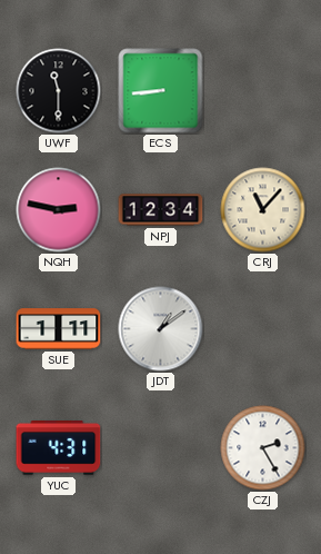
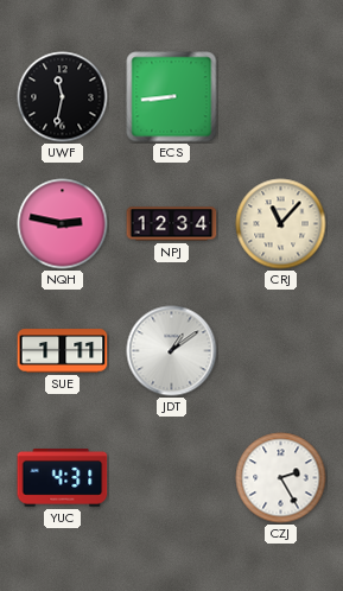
UWF: 11:30 -> 11:32
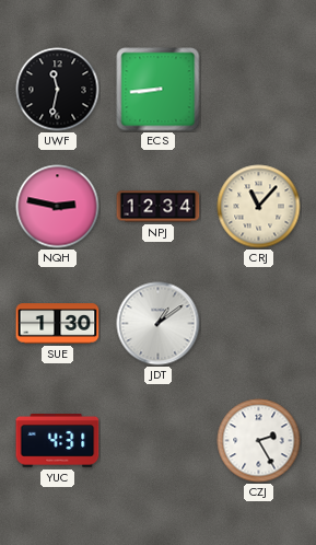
SUE: 1:11 -> 1:30
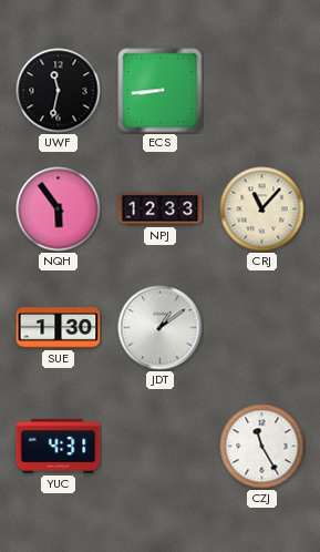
NQH: 2:47 -> 5:54
NPJ: 12:34 -> 12:33
CZJ: 2:25 -> 11:25
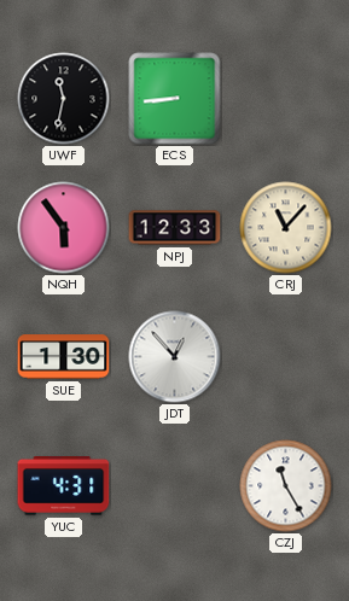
JDT: 1:09 -> 12:53
